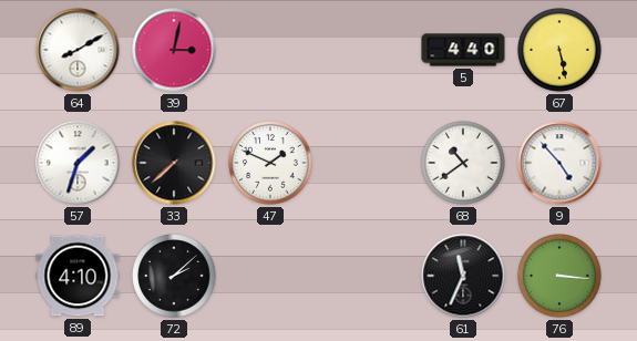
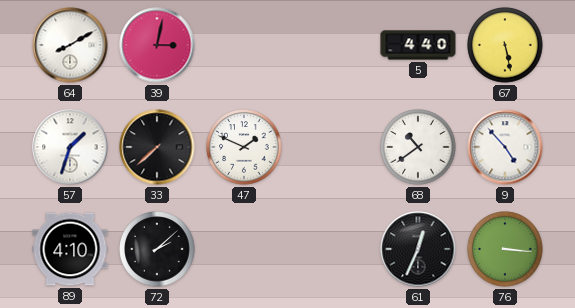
61: 11:34 -> 12:34
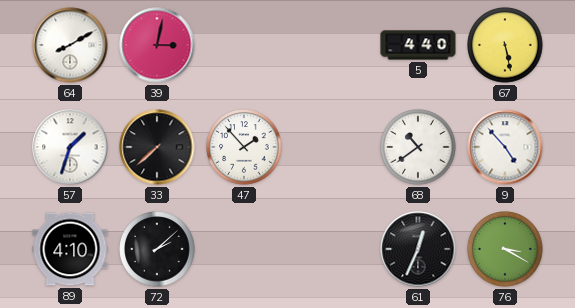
47: 1:49 -> 1:53
76: 3:16 -> 3:20
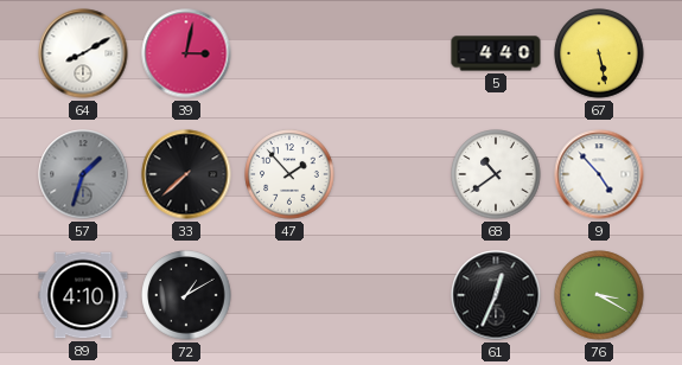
57 dial: white -> grey
72: 2:08 -> 1:10
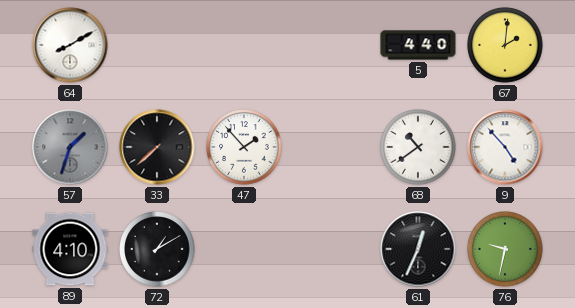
39: 3:02 -> none
67: 5:28 -> 2:01
76: 3:20 -> 9:32
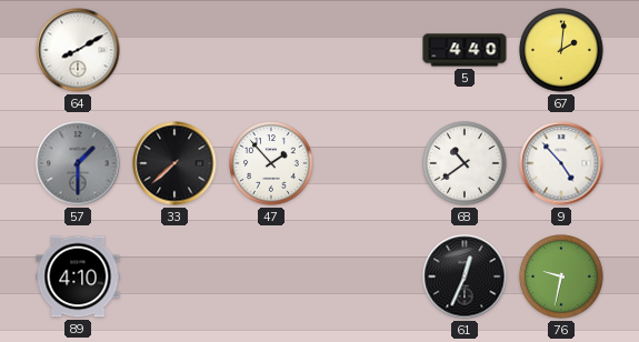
57: 1:33 -> 1:30
72: 1:10 -> none
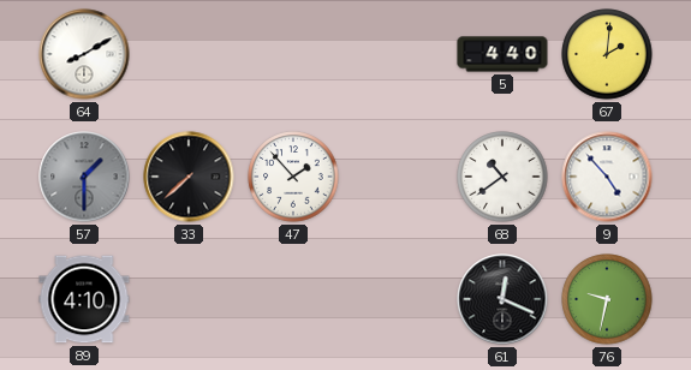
61: 12:34 -> 12:19
